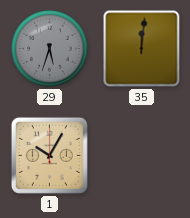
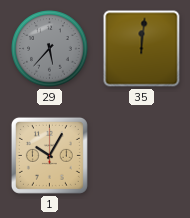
29: 5:33 -> 5:37
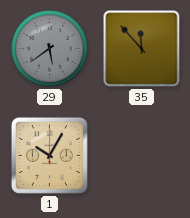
29: 5:37 -> 5:39
35: 12:01 -> 11:53
